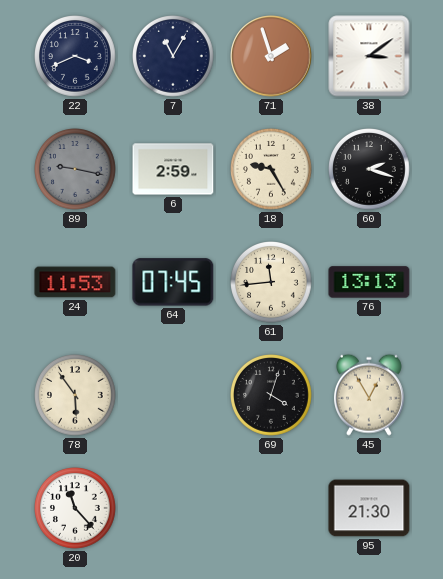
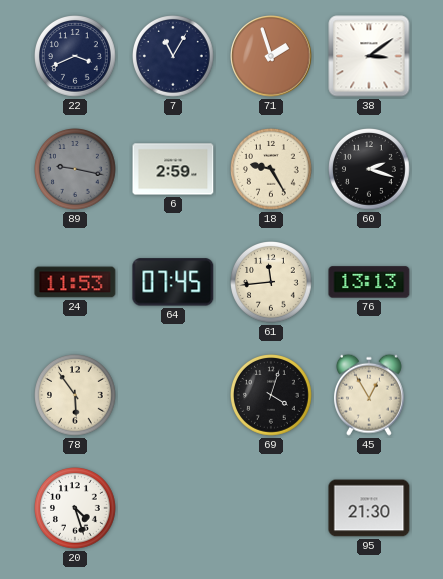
20: 11:23 -> 4:27
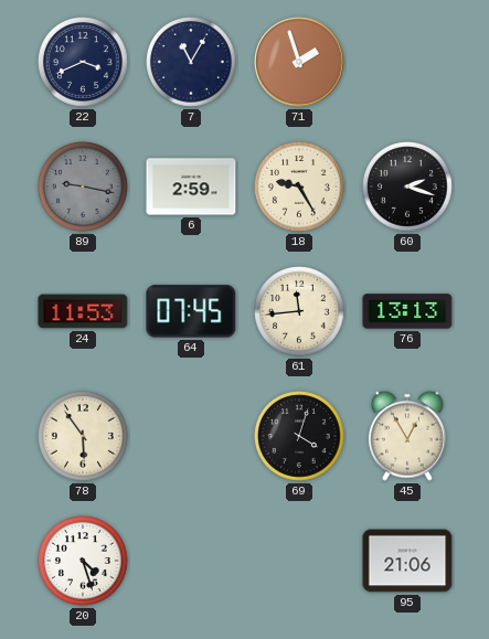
38: 3:09 -> none
95: 21:30 -> 21:06
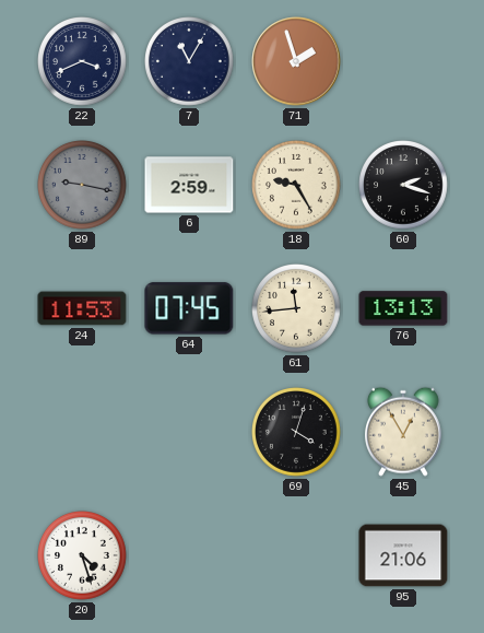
78: 5:54 -> none
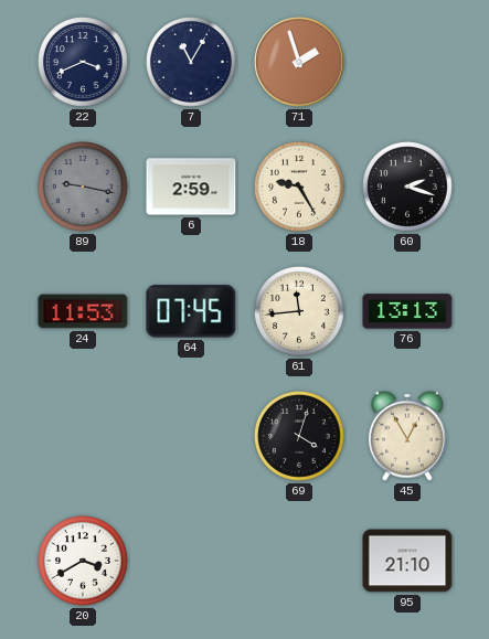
20: 4:27 -> 3:40
95: 21:06 -> 21:10
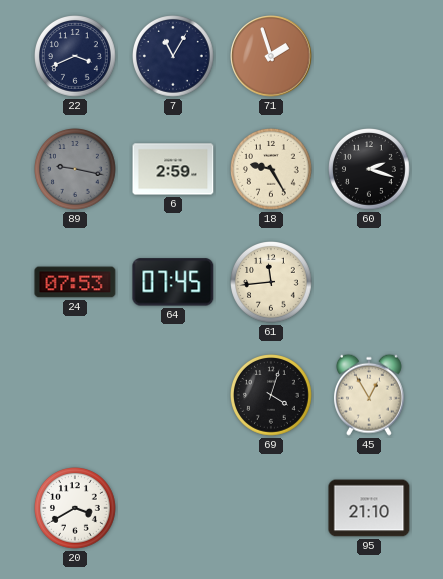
24: 11:53 -> 07:53
76: 13:13 -> none
